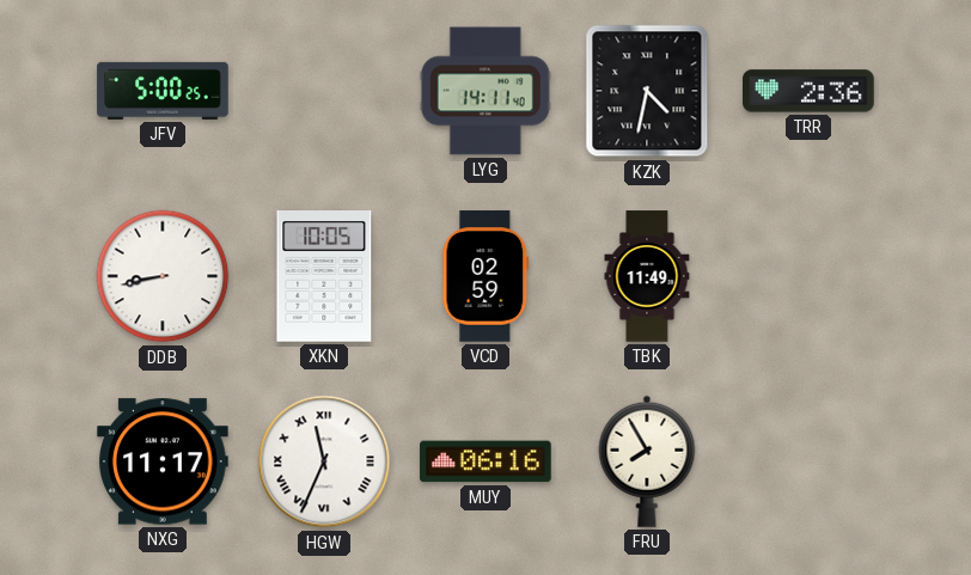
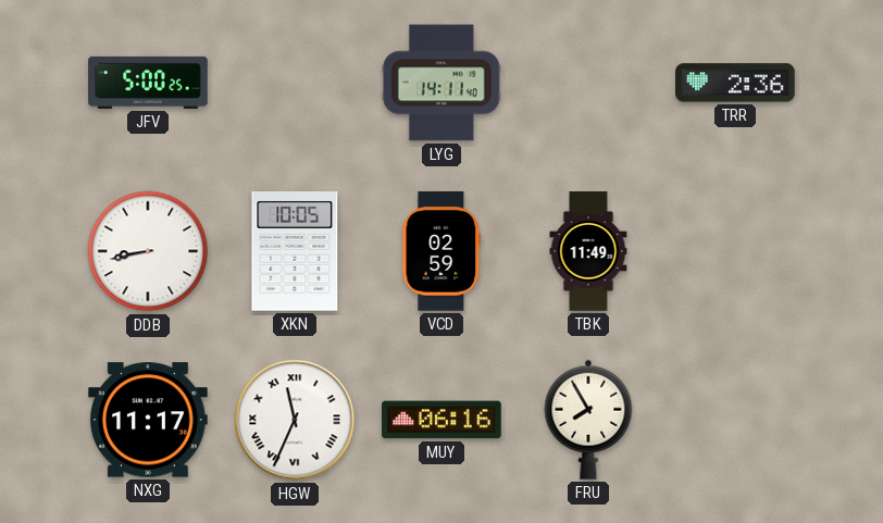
KZK: 4:32 -> none
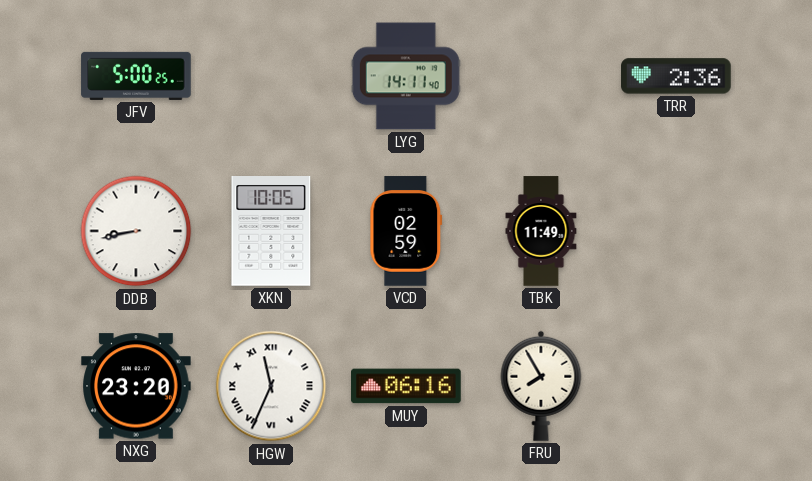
NXG: 11:17 -> 23:20
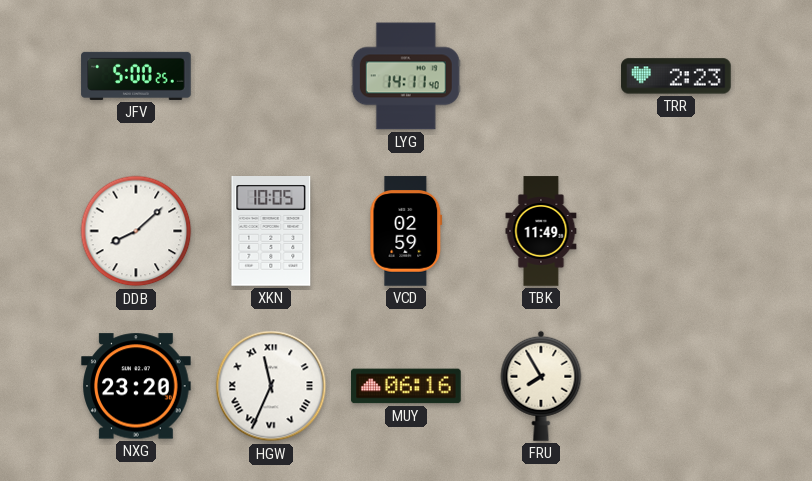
TRR: 2:36 -> 2:23
DDB: 8:43 -> 8:08
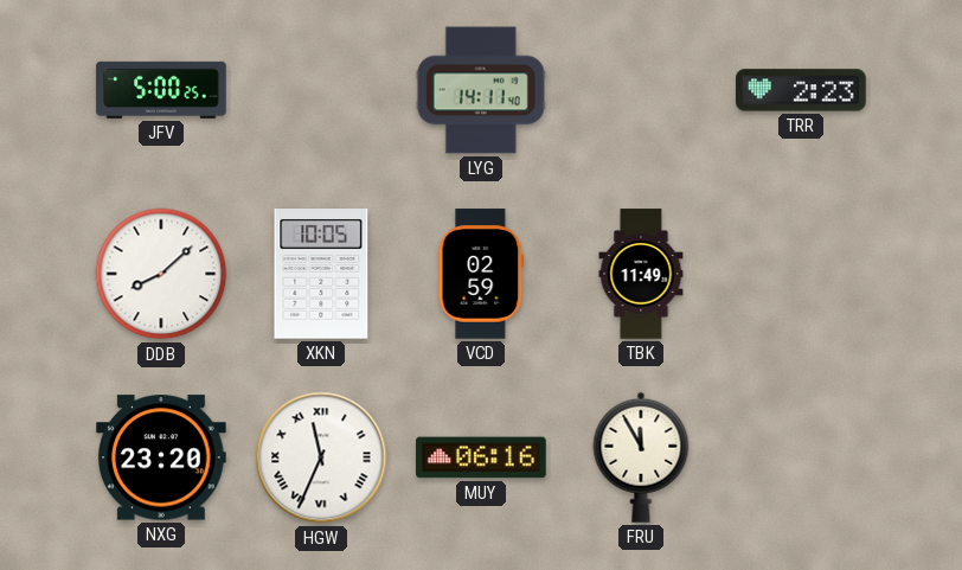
FRU: 7:55 -> 11:55
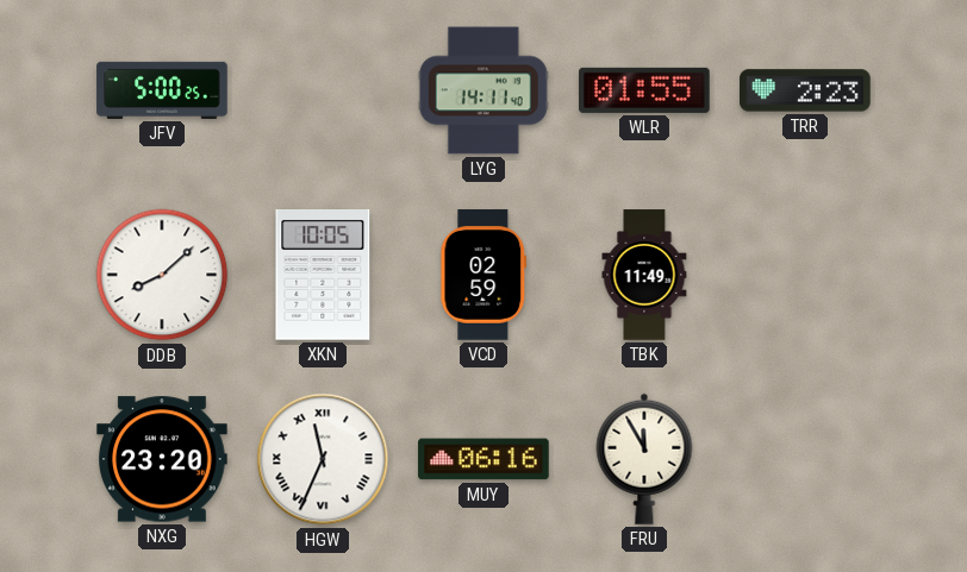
WLR: none -> 01:55
